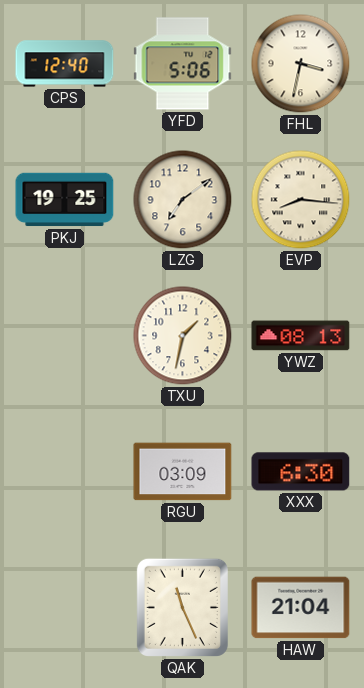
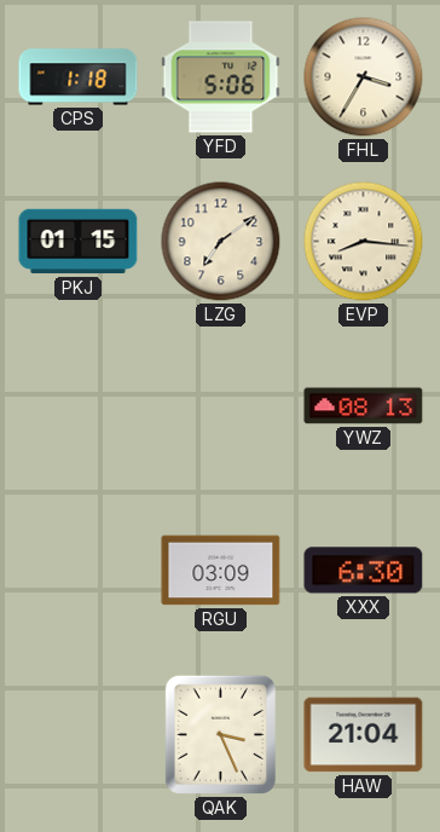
CPS: 12:40 -> 1:18
FHL: 3:32 -> 3:35
PKJ: 19:25 -> 01:15
TXU: 1:32 -> none
QAK: 11:26 -> 3:26
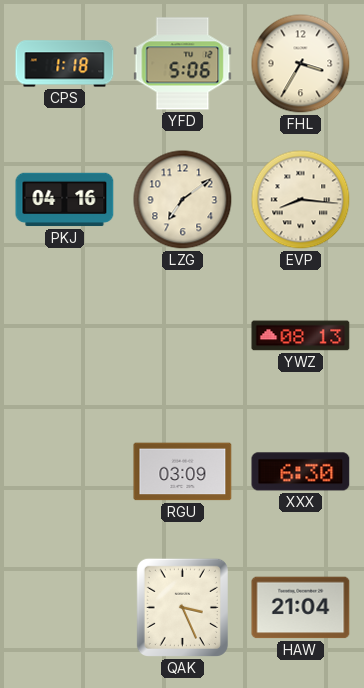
PKJ: 01:15 -> 04:16
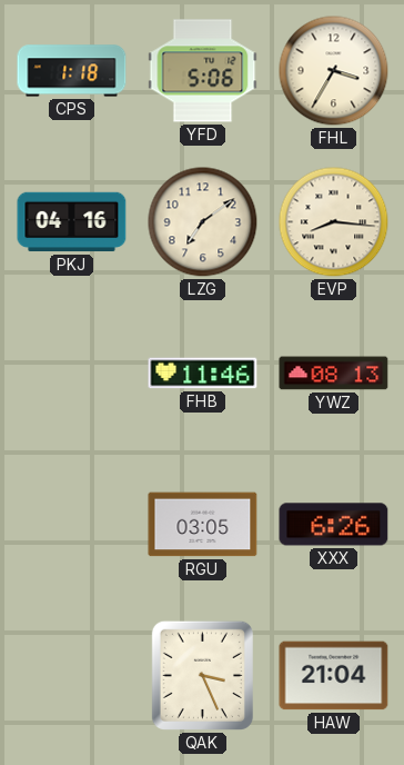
FHB: none -> 11:46
RGU: 03:09 -> 03:05
XXX: 6:30 -> 6:26
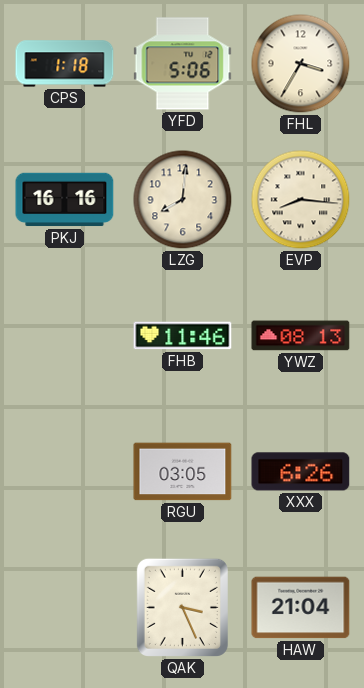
PKJ: 04:16 -> 16:16
LZG: 7:09 -> 8:01
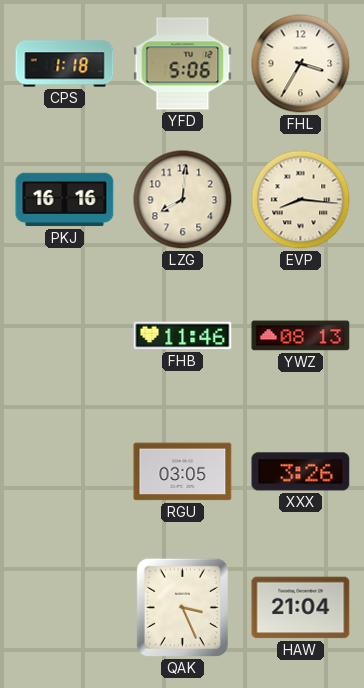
XXX: 6:26 -> 3:26
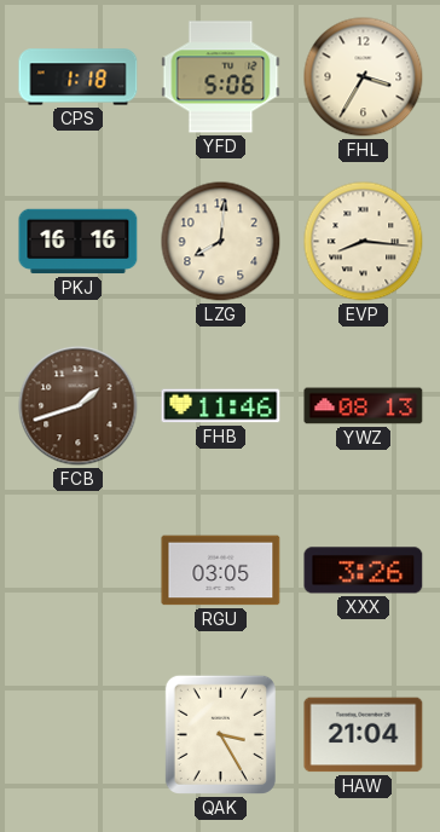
FCB: none -> 1:42
QAK: 3:26 -> 3:25
